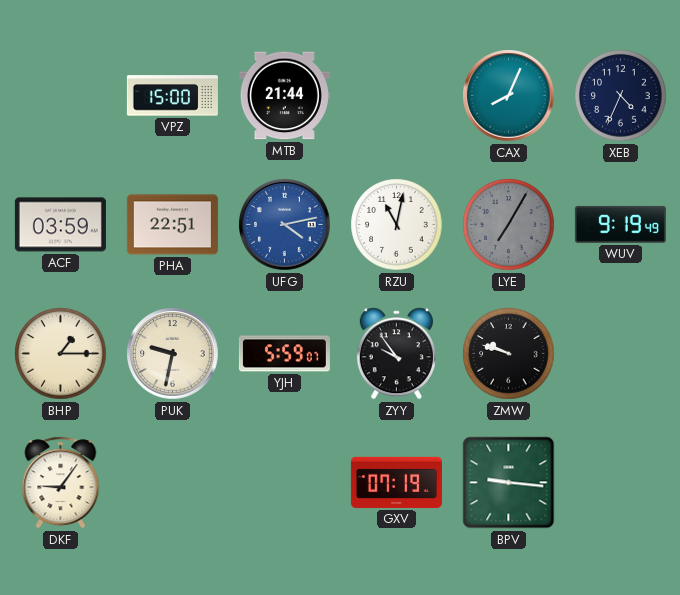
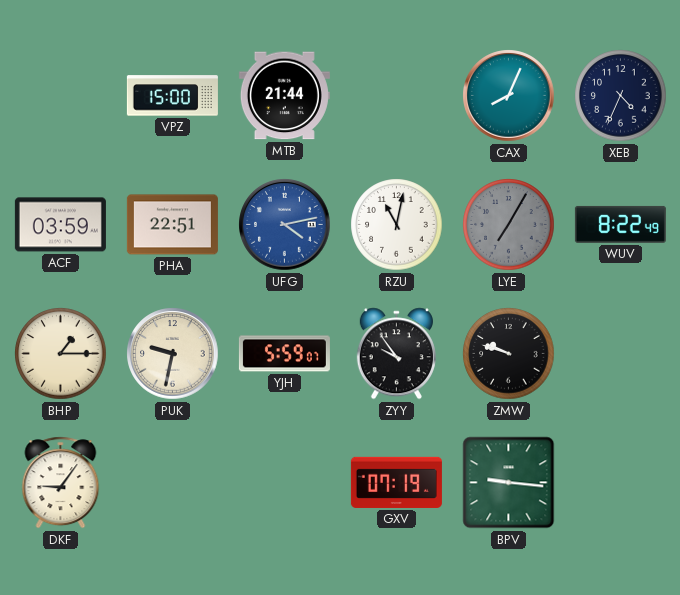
WUV: 9:19 -> 8:22
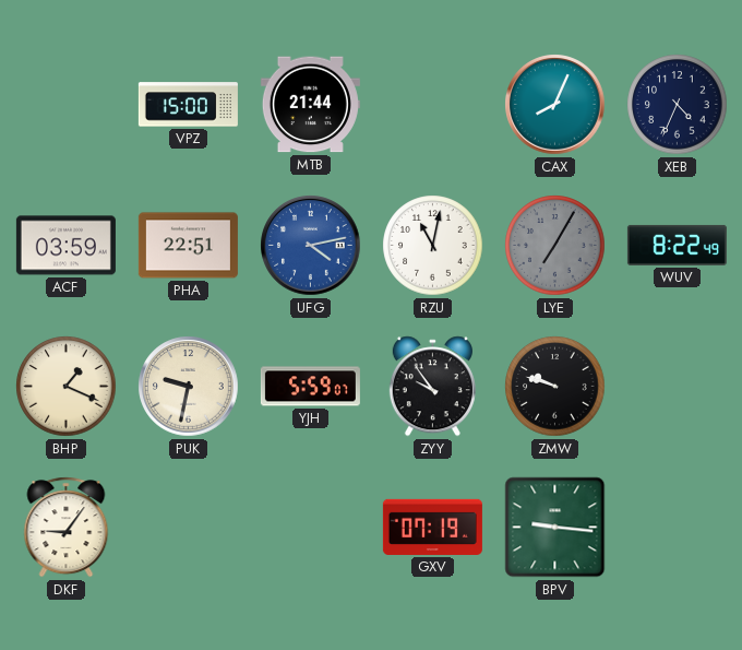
BHP: 1:15 -> 1:19
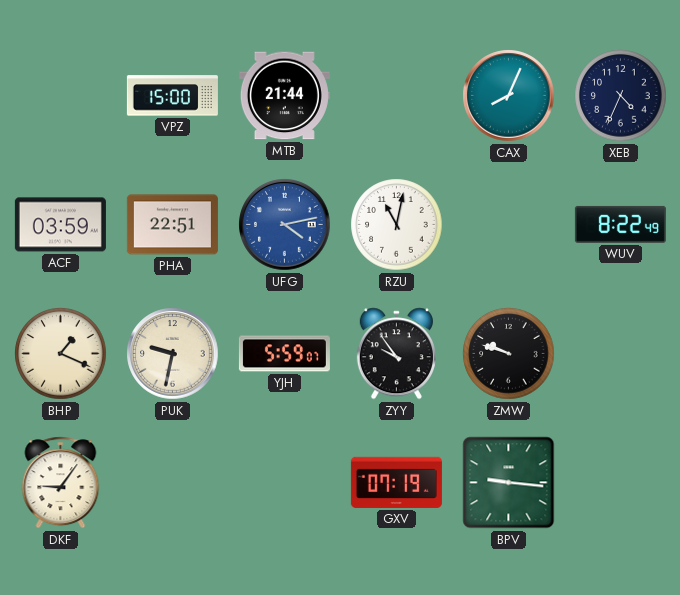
LYE: 7:05 -> none
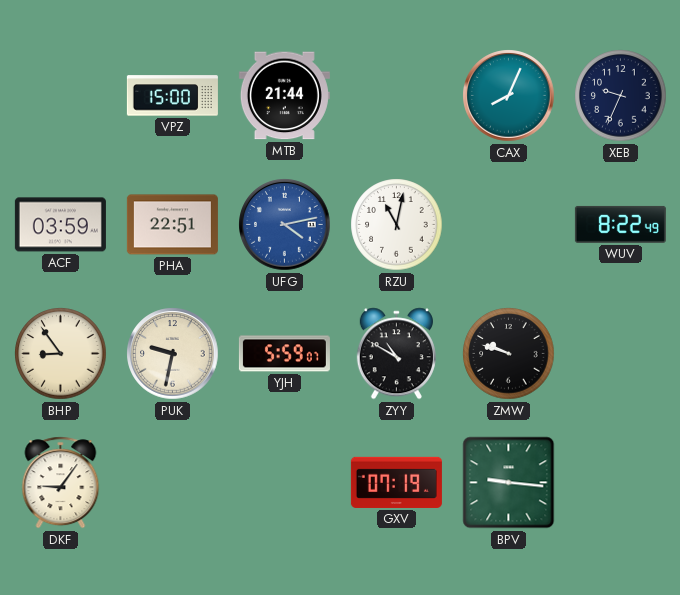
XEB: 4:34 -> 9:34
BHP: 1:19 -> 8:54
ZYY: 9:54 -> 10:50
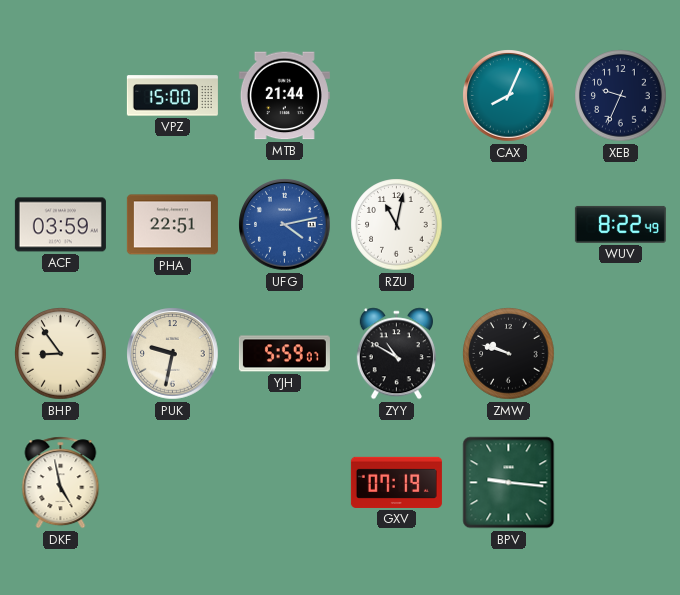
DKF: 9:06 -> 4:58
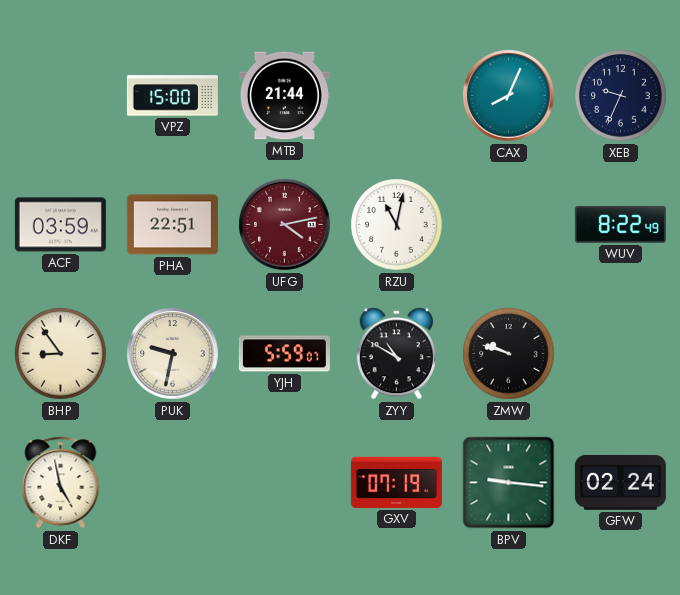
UFG dial: blue -> burgundy
GFW: none -> 02:24
